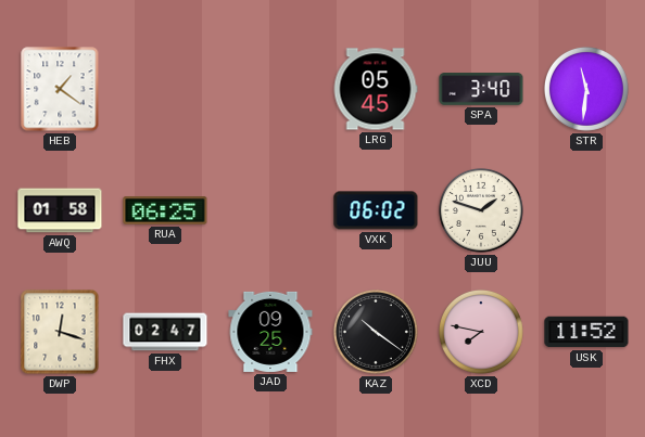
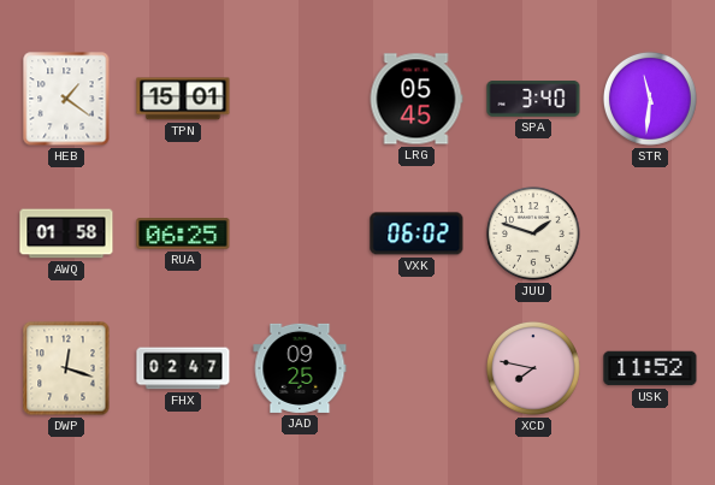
TPN: none -> 15:01
KAZ: 10:21 -> none
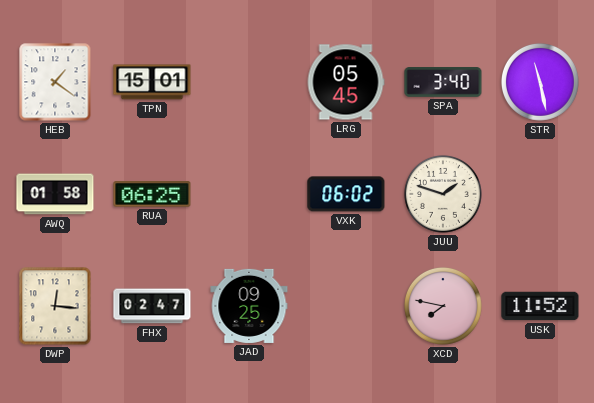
STR: 11:31 -> 11:28
DWP: 12:18 -> 12:16
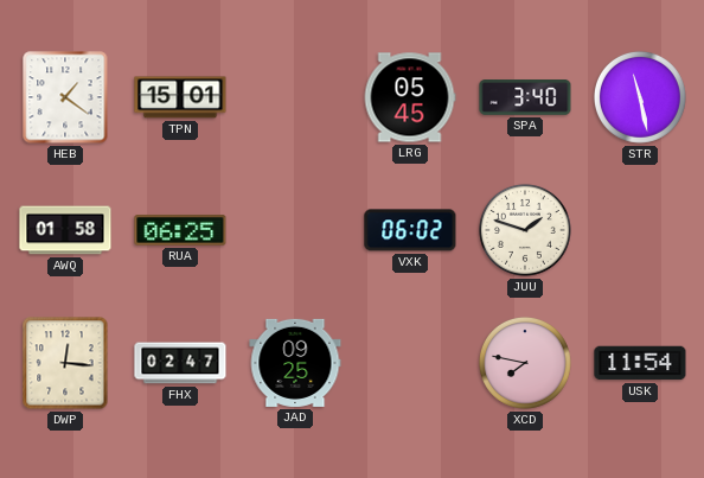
USK: 11:52 -> 11:54
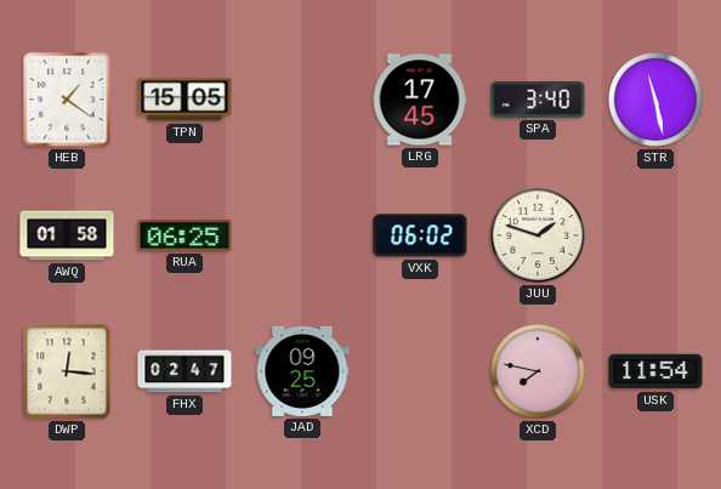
TPN: 15:01 -> 15:05
LRG: 05:45 -> 17:45
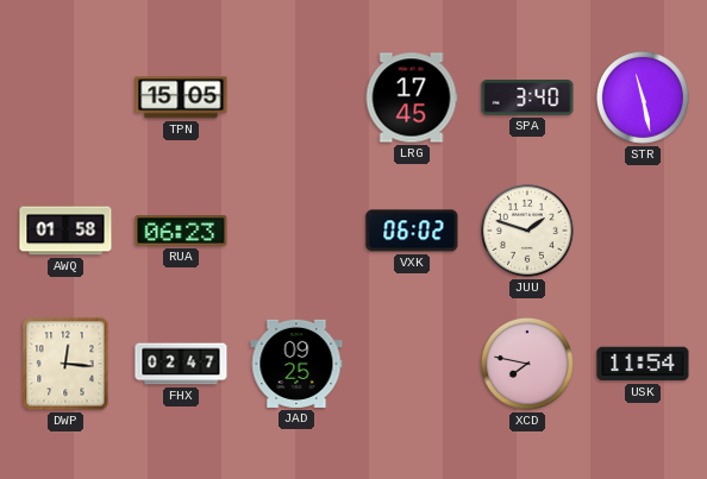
HEB: 1:21 -> none
RUA: 06:25 -> 06:23
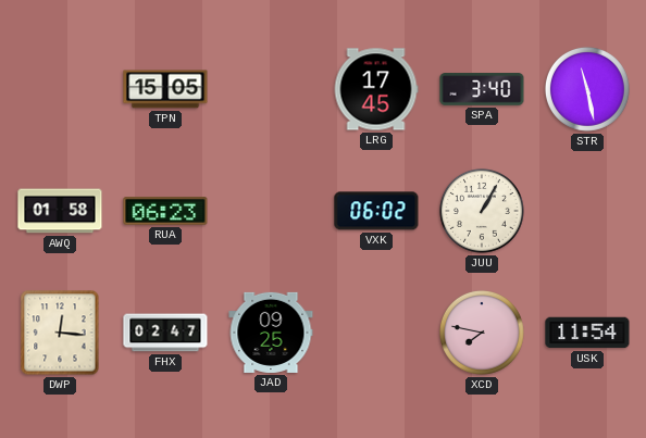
JUU: 1:48 -> 1:05
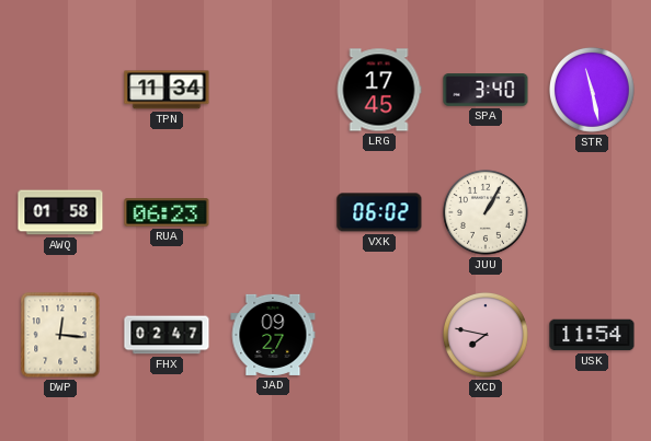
TPN: 15:05 -> 11:34
JAD: 09:25 -> 09:27
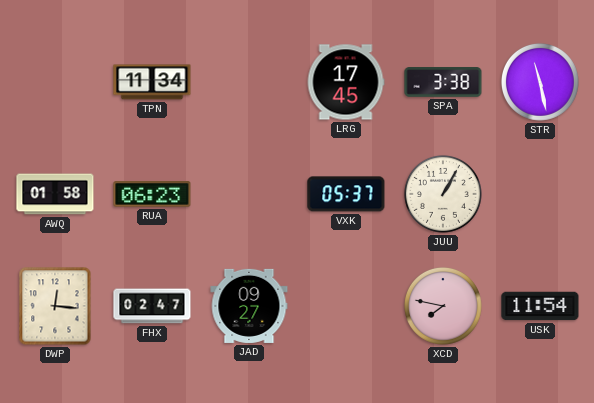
SPA: 3:40 -> 3:38
VXK: 06:02 -> 05:37
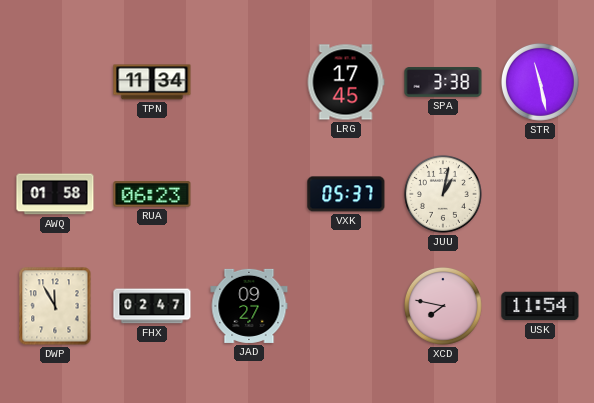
JUU: 1:05 -> 1:02
DWP: 12:16 -> 11:55
